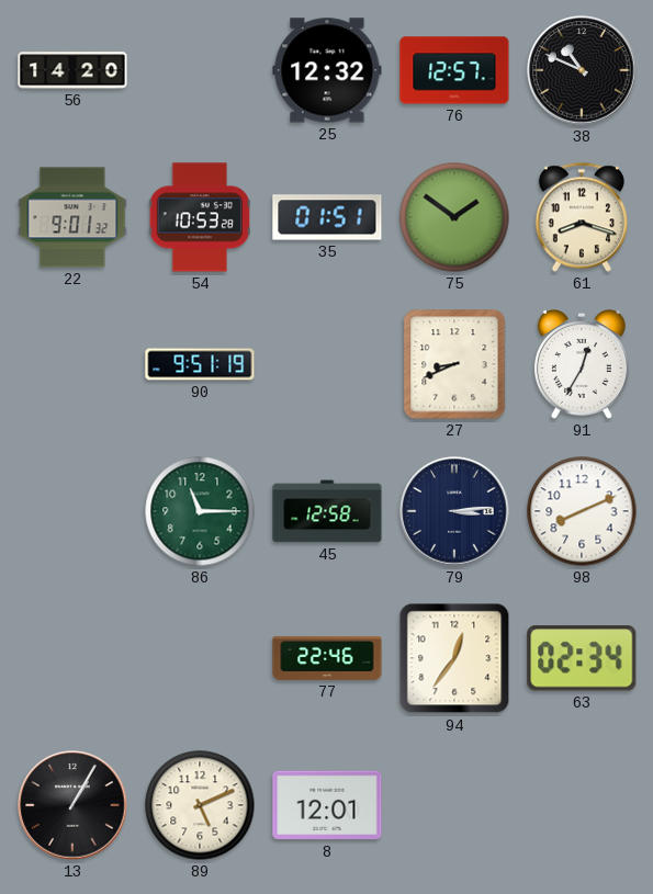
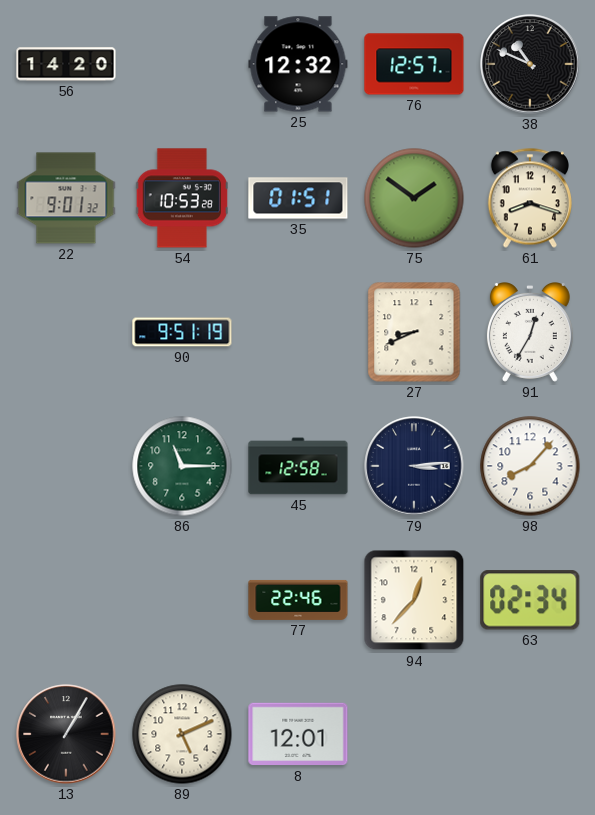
98: 8:11 -> 8:07
94: 12:36 -> 12:37
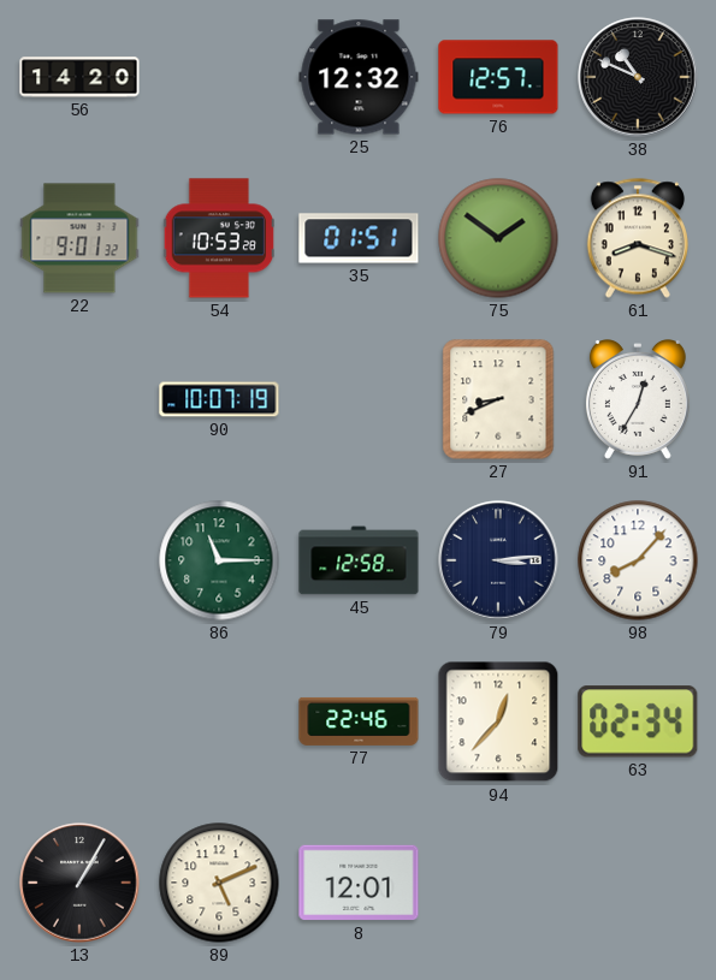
90: 9:51 -> 10:07
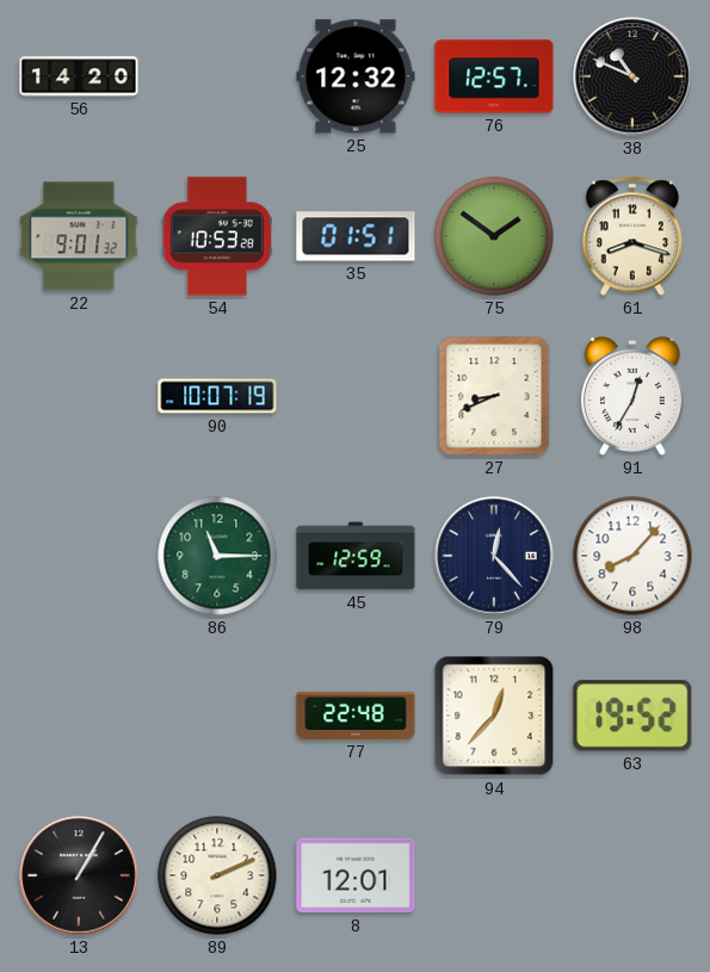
45: 12:58 -> 12:59
79: 3:14 -> 12:23
77: 22:46 -> 22:48
63: 02:34 -> 19:52
89: 5:11 -> 2:11
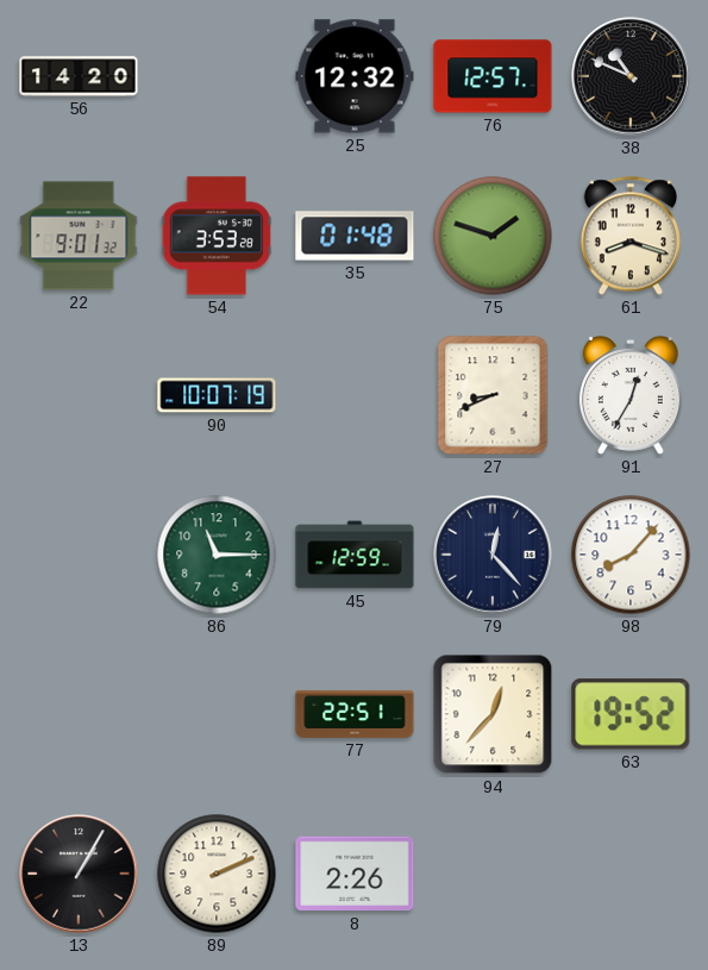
54: 10:53 -> 3:53
35: 01:51 -> 01:48
75: 1:51 -> 1:48
77: 22:48 -> 22:51
8: 12:01 -> 2:26
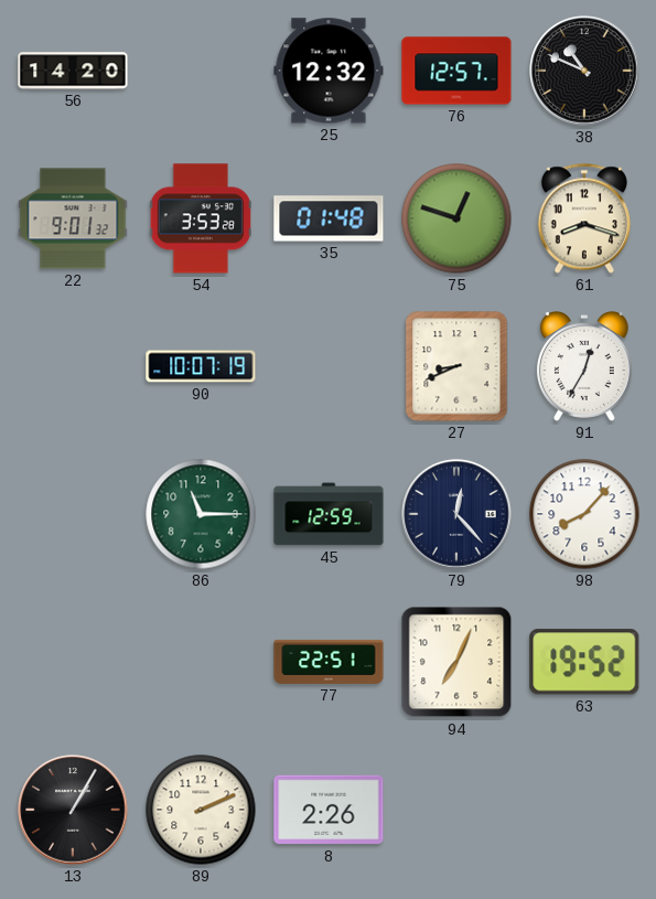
75: 1:48 -> 12:48
94: 12:37 -> 7:04
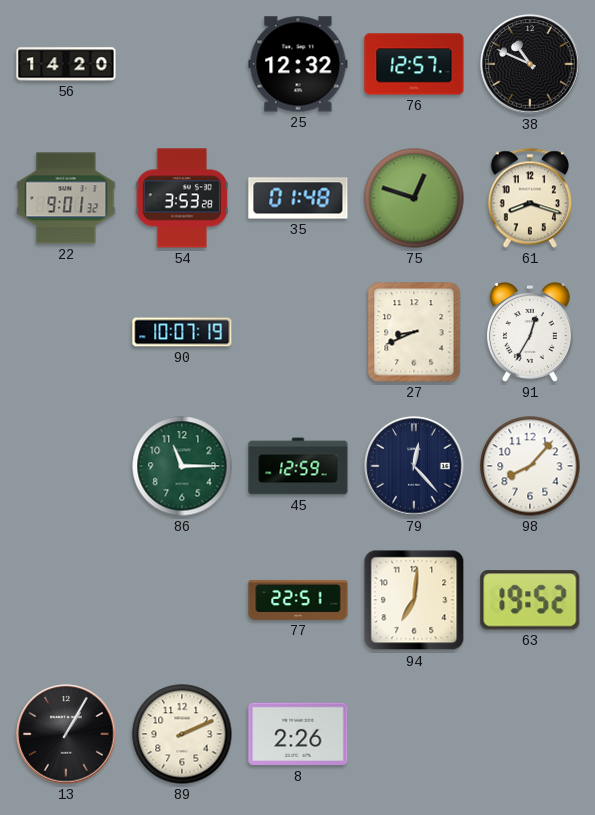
94: 7:04 -> 7:01
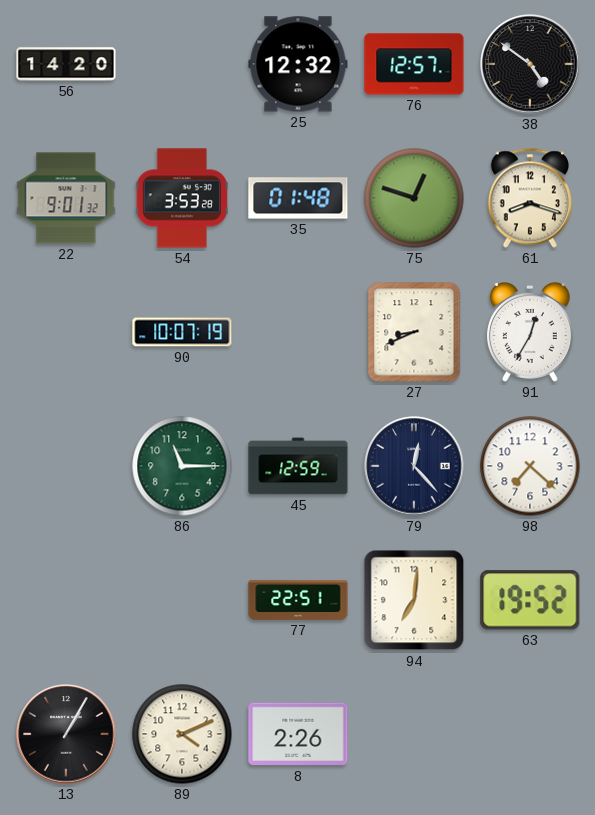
38: 10:49 -> 4:51
98: 8:07 -> 7:22
89: 2:11 -> 4:11
